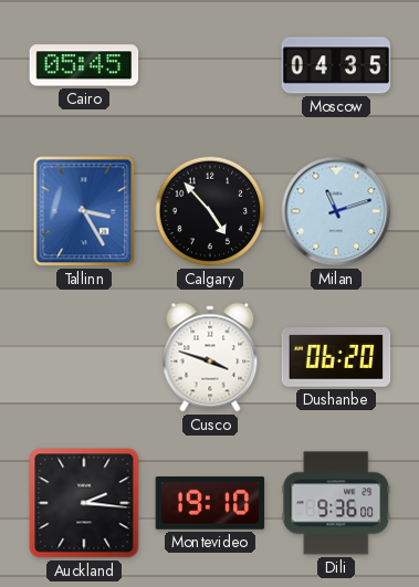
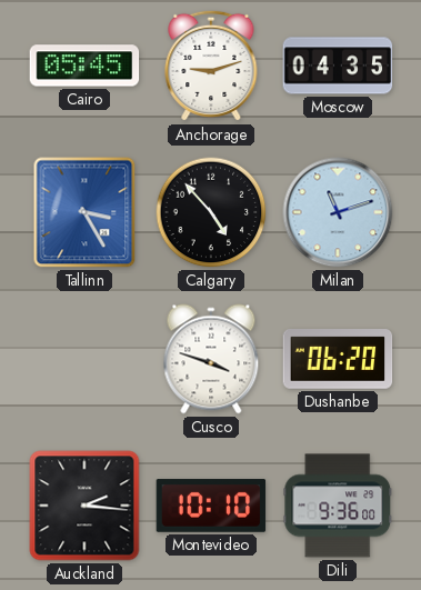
Anchorage: none -> 9:12
Montevideo: 19:10 -> 10:10
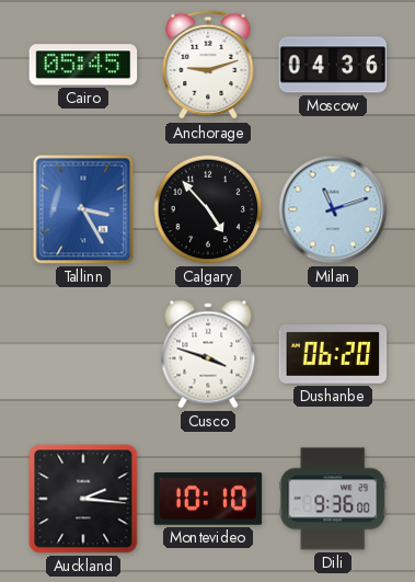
Moscow: 04:35 -> 04:36
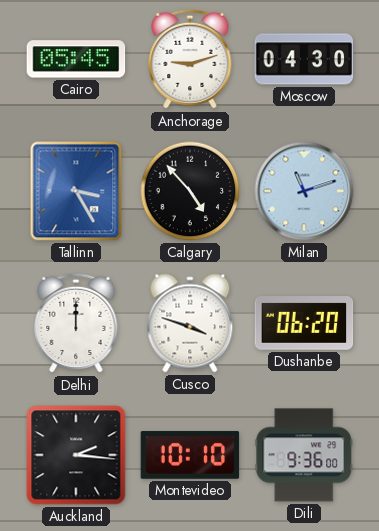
Moscow: 04:36 -> 04:30
Delhi: none -> 12:00
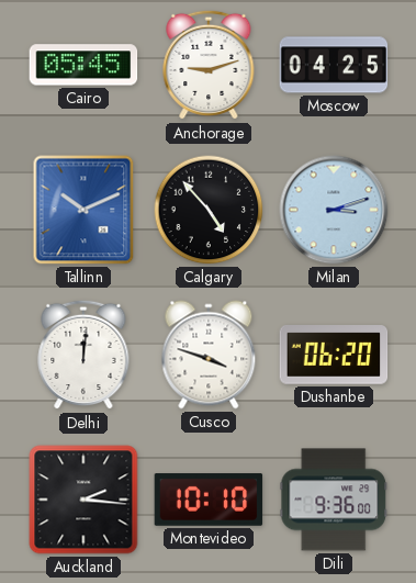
Moscow: 04:30 -> 04:25
Tallinn: 3:25 -> 10:11
Milan: 11:12 -> 3:12
Delhi: 12:00 -> 12:01
